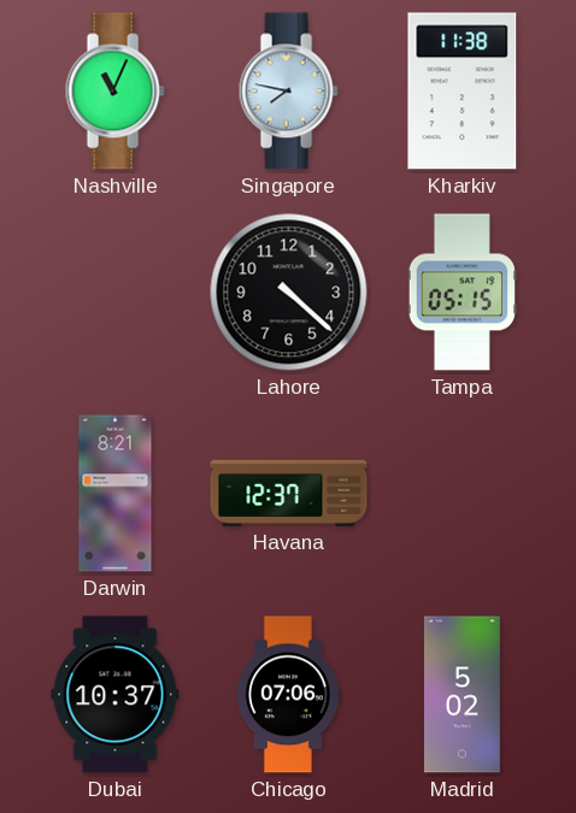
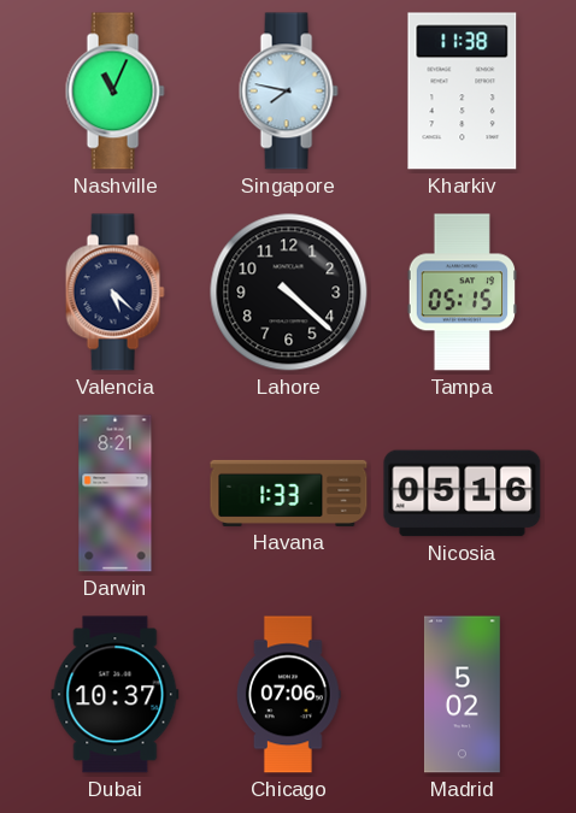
Valencia: none -> 5:22
Havana: 12:37 -> 1:33
Nicosia: none -> 05:16
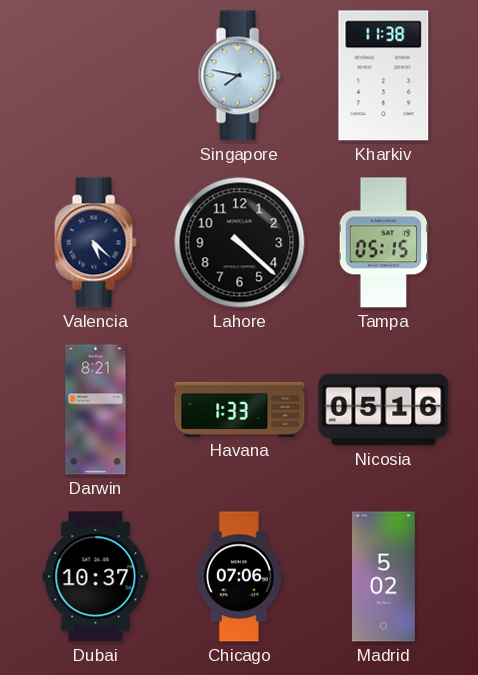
Nashville: 11:04 -> none
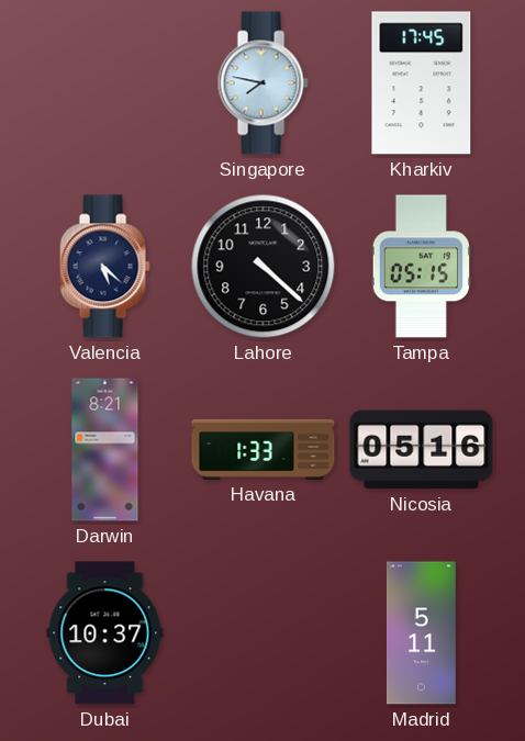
Kharkiv: 11:38 -> 17:45
Chicago: 07:06 -> none
Madrid: 5:02 -> 5:11
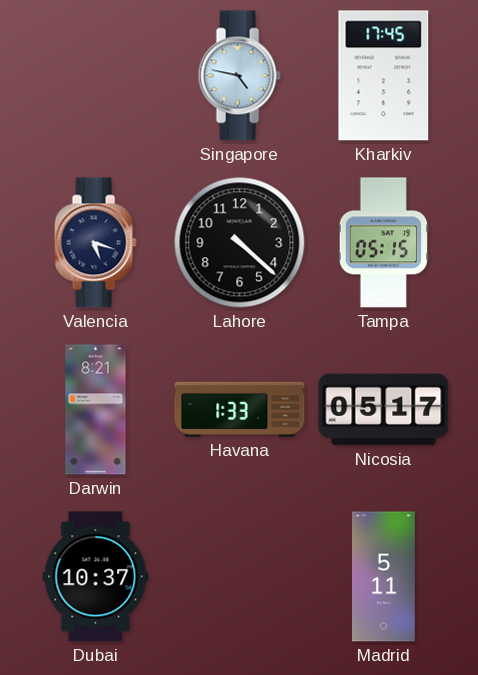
Singapore: 7:47 -> 4:47
Valencia: 5:22 -> 5:18
Nicosia: 05:16 -> 05:17
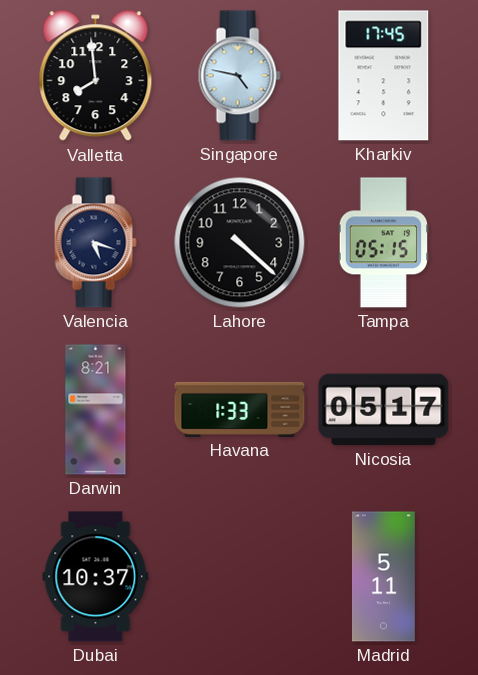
Valletta: none -> 7:59
